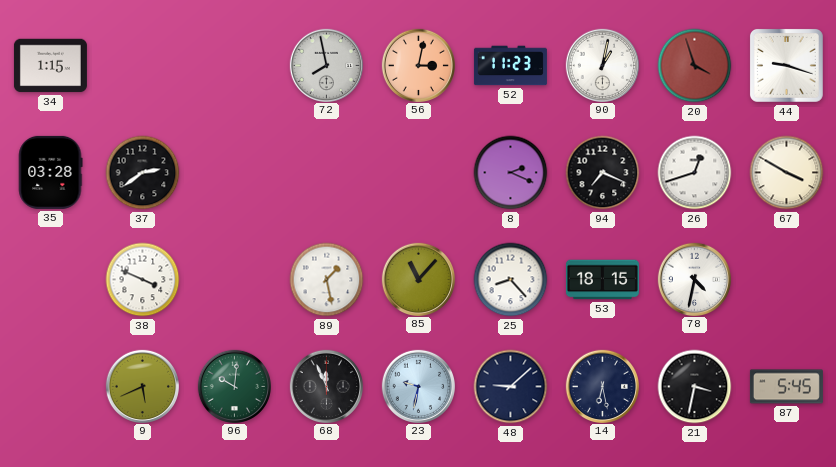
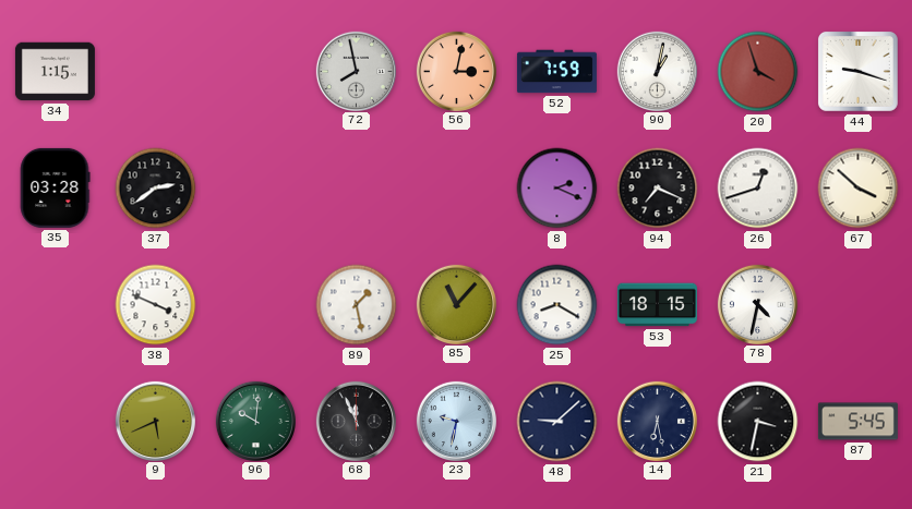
52: 11:23 -> 7:59
67: 3:50 -> 3:52
25: 8:23 -> 8:20
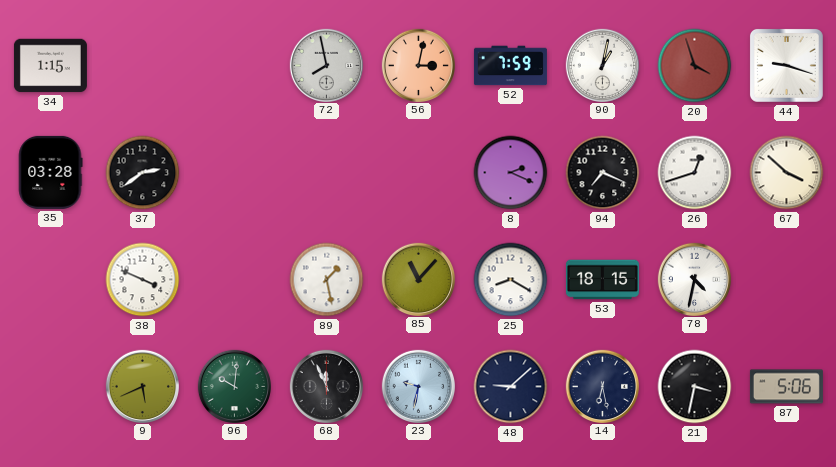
87: 5:45 -> 5:06
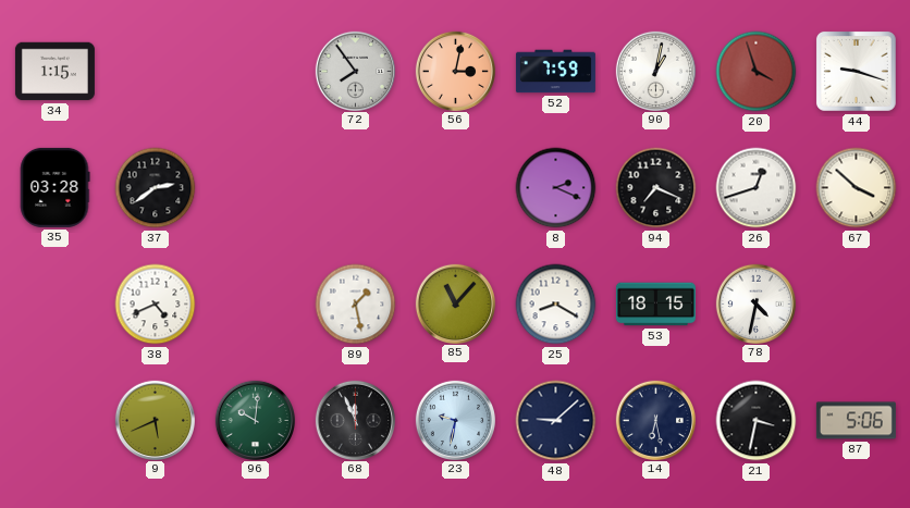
72: 7:58 -> 7:54
38: 3:49 -> 4:41
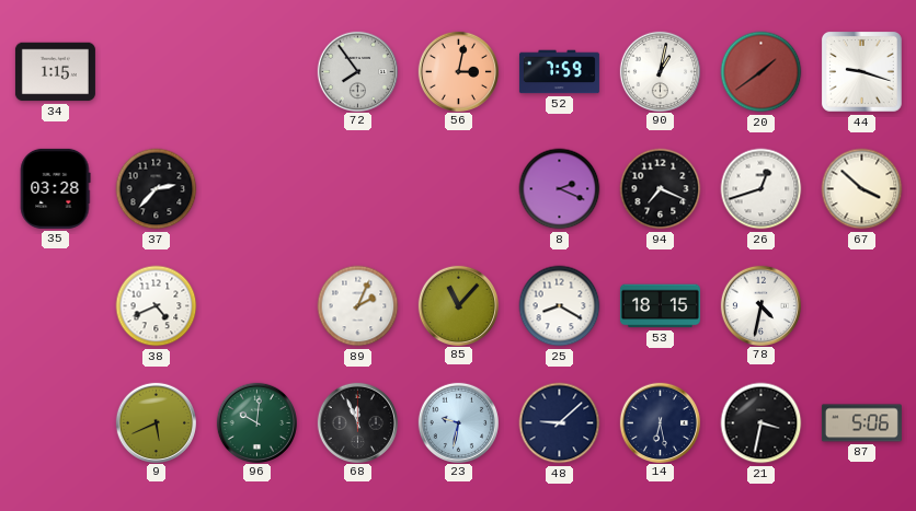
20: 3:57 -> 1:39
37: 2:39 -> 2:37
89: 1:28 -> 2:04
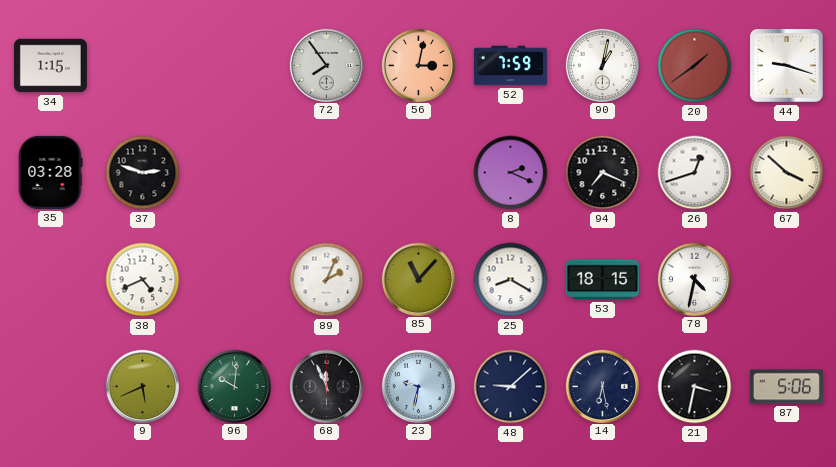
37: 2:37 -> 2:48
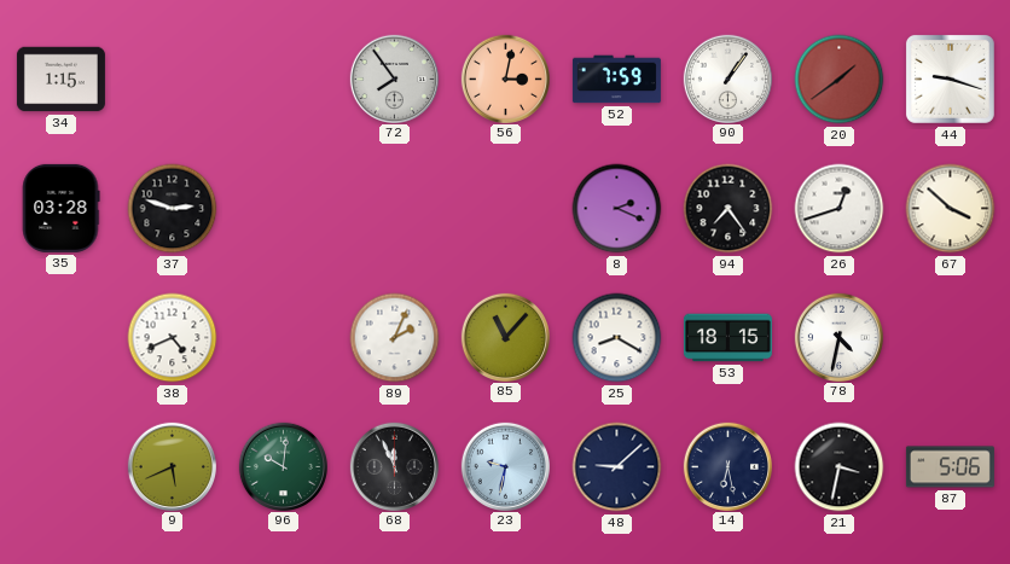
90: 1:02 -> 1:06
94: 7:19 -> 7:24
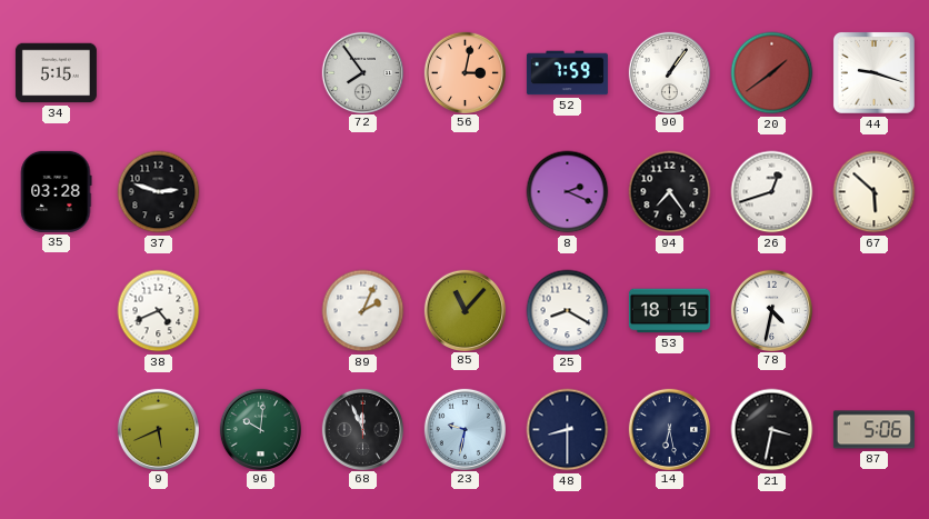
34: 1:15 -> 5:15
67: 3:52 -> 5:52
48: 9:08 -> 8:30
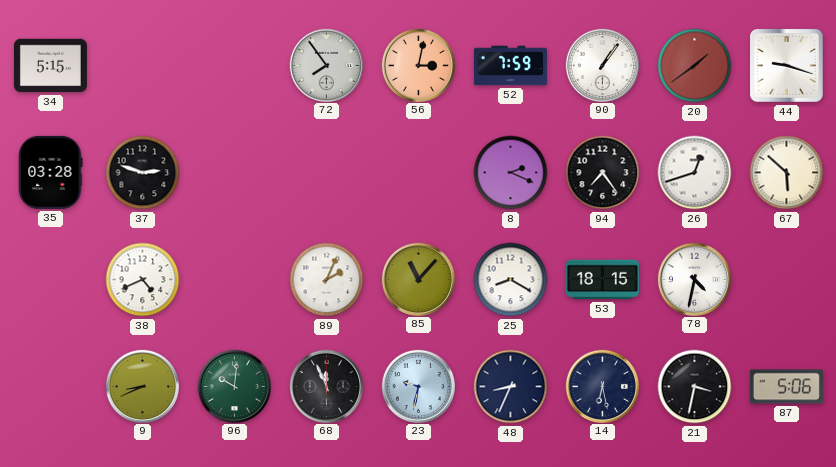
9: 5:41 -> 8:41
48: 8:30 -> 8:34
